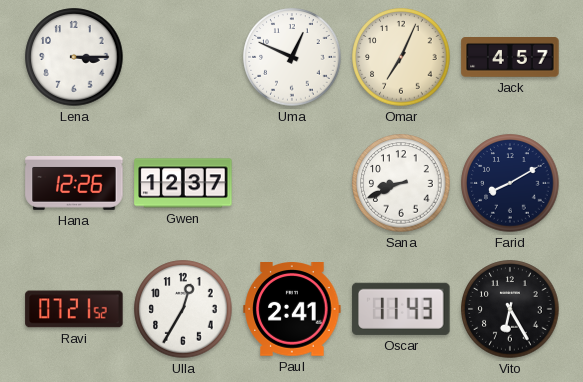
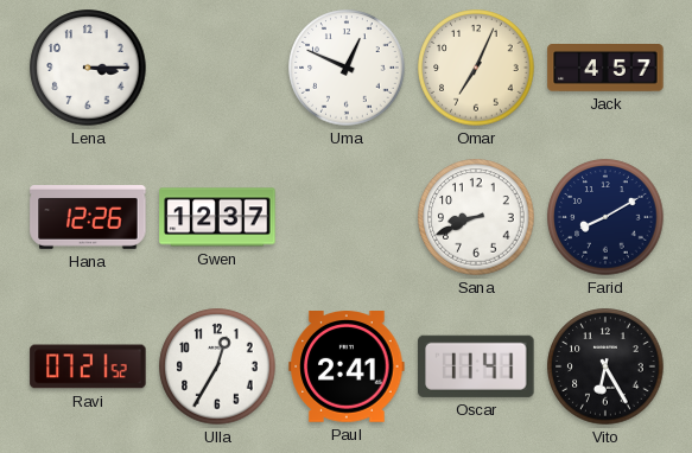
Oscar: 11:43 -> 11:41
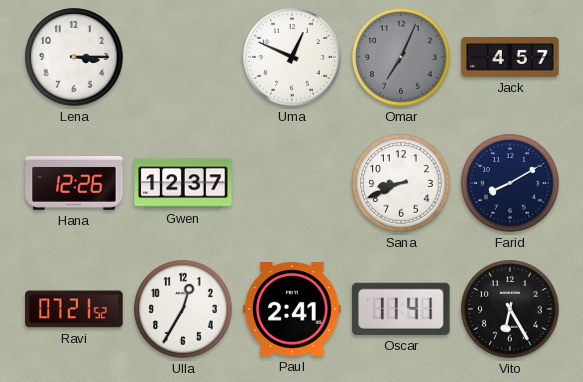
Omar dial: cream -> grey
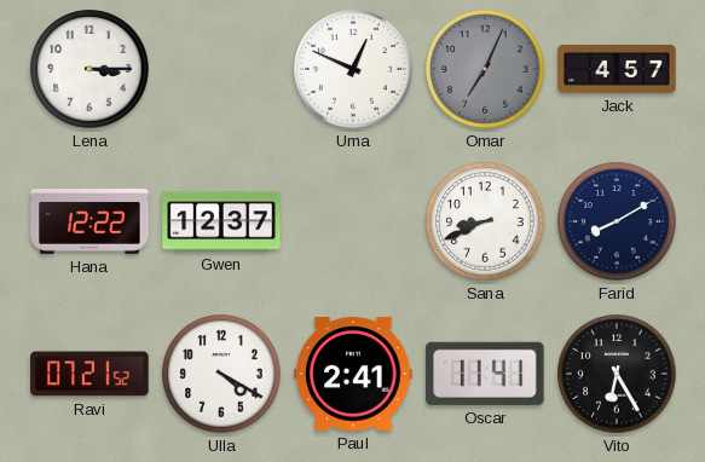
Hana: 12:26 -> 12:22
Ulla: 12:35 -> 4:20
